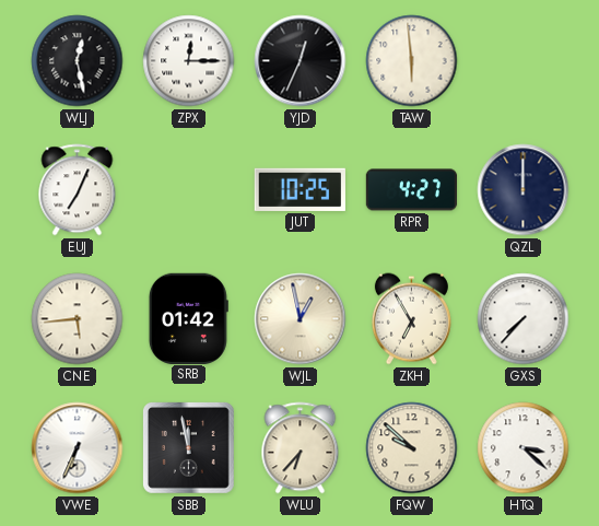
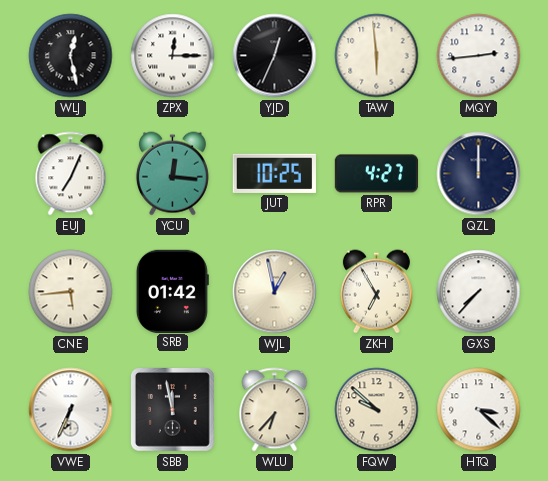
MQY: none -> 2:44
YCU: none -> 12:16
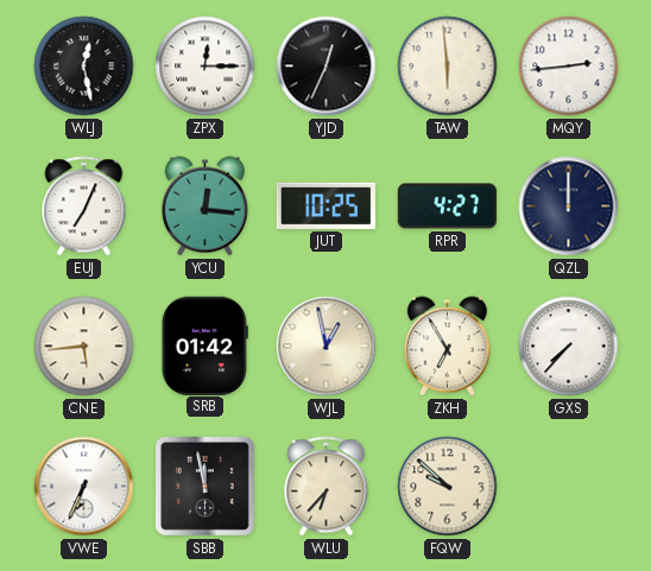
HTQ: 3:22 -> none
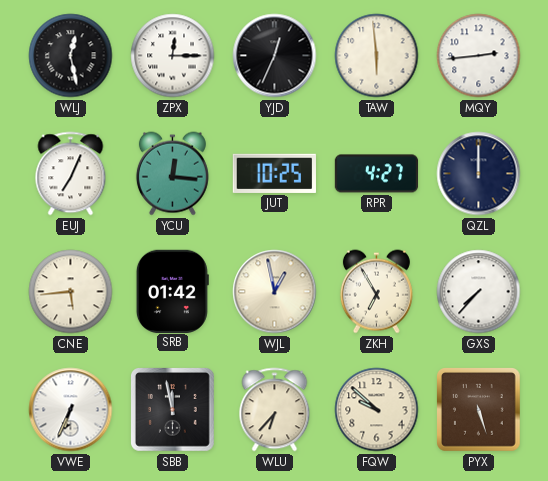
PYX: none -> 5:27
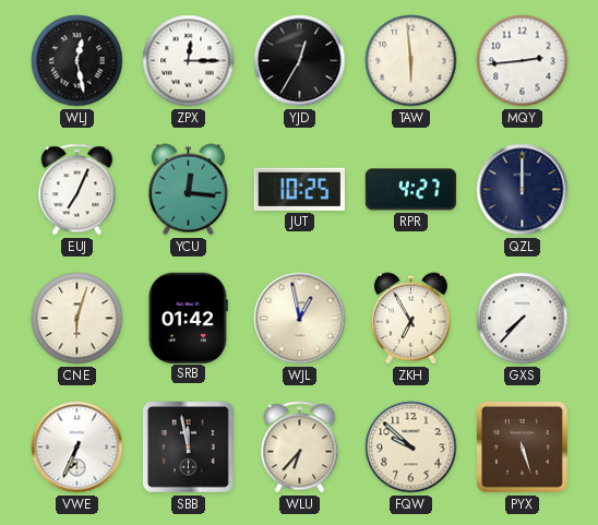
YJD: 12:34 -> 12:35
CNE: 5:44 -> 6:03
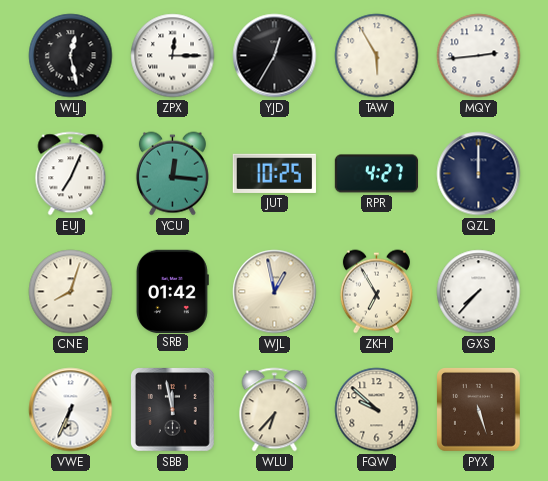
TAW: 5:59 -> 5:55
CNE: 6:03 -> 8:03
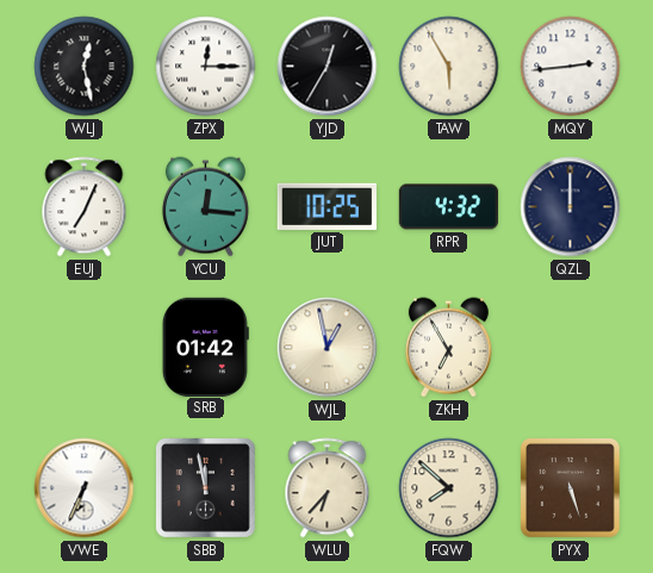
RPR: 4:27 -> 4:32
CNE: 8:03 -> none
GXS: 7:37 -> none
FQW: 9:52 -> 7:52
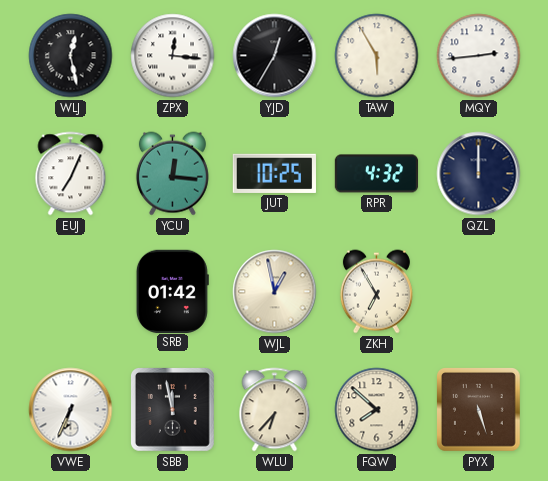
ZPX: 12:15 -> 12:16
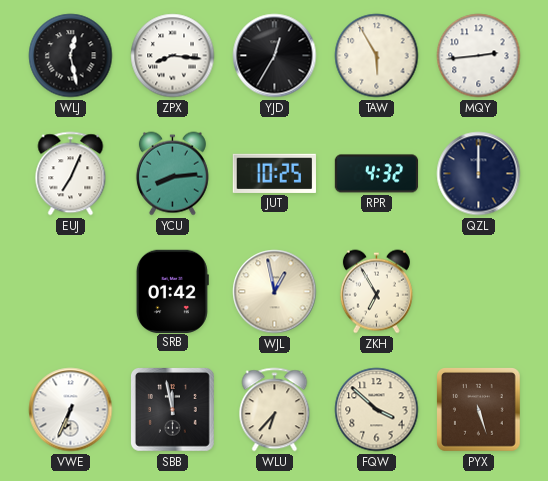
ZPX: 12:16 -> 8:16
YCU: 12:16 -> 8:14
FQW: 7:52 -> 3:52
